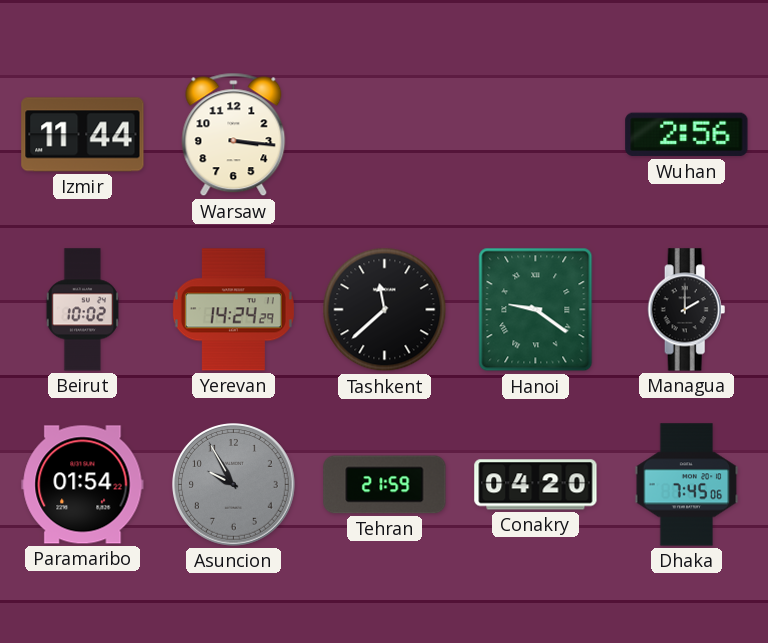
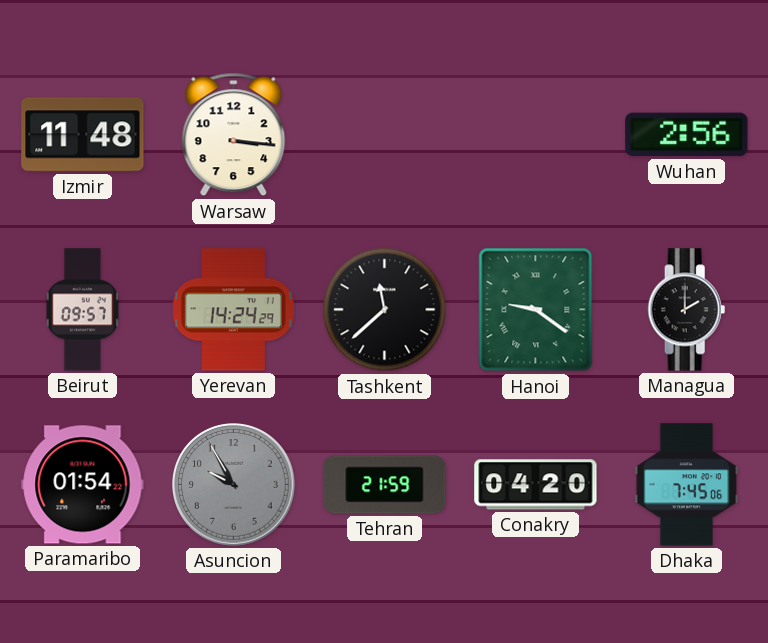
Izmir: 11:44 -> 11:48
Beirut: 10:02 -> 09:57
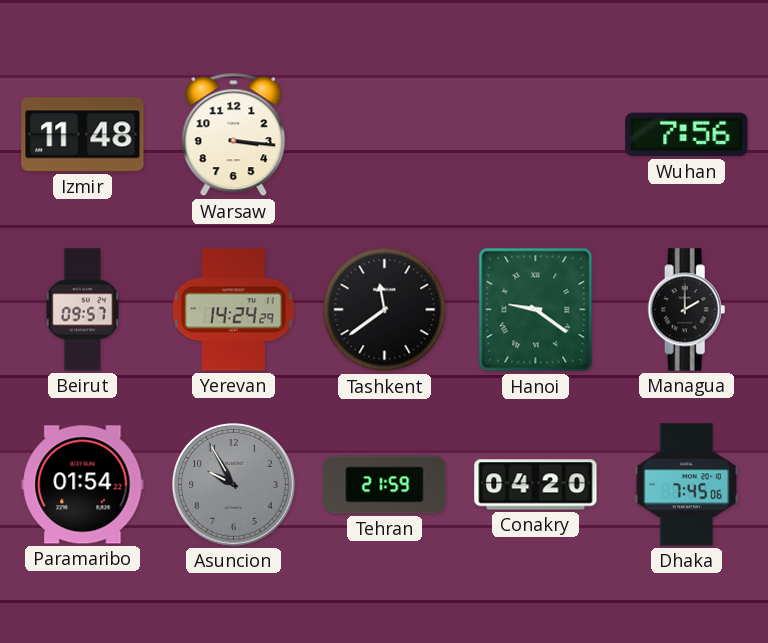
Wuhan: 2:56 -> 7:56
Tashkent: 11:38 -> 11:39
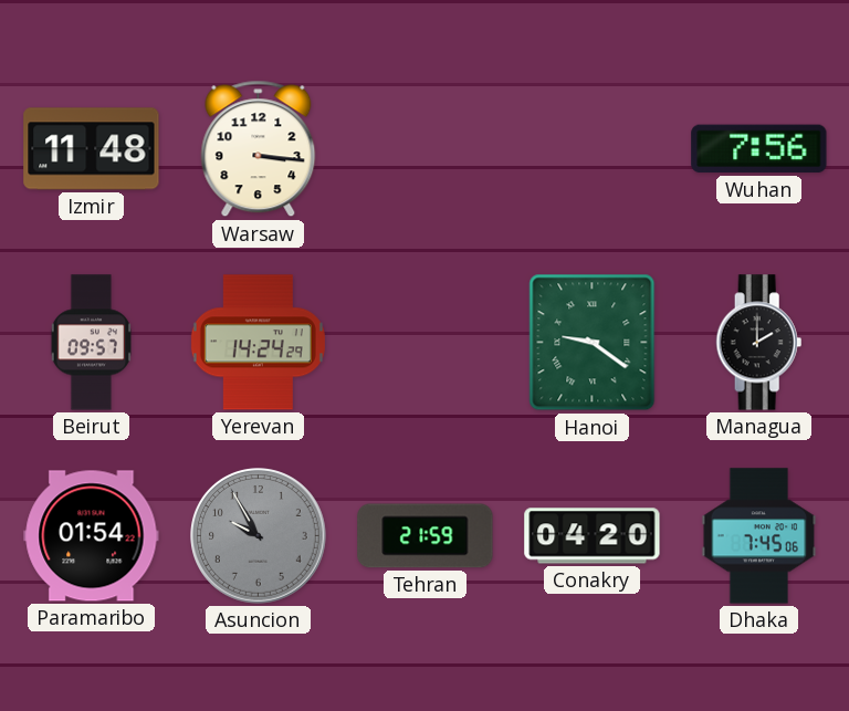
Tashkent: 11:39 -> none
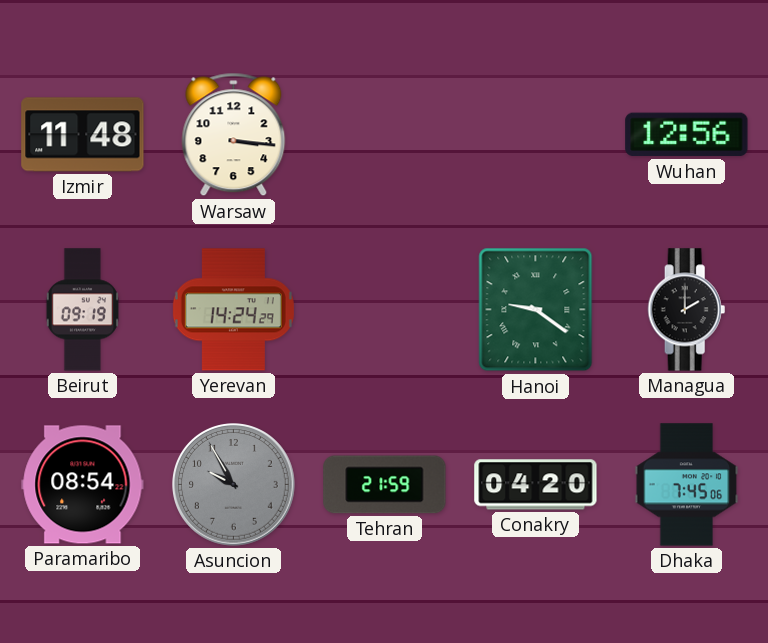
Wuhan: 7:56 -> 12:56
Beirut: 09:57 -> 09:19
Paramaribo: 01:54 -> 08:54
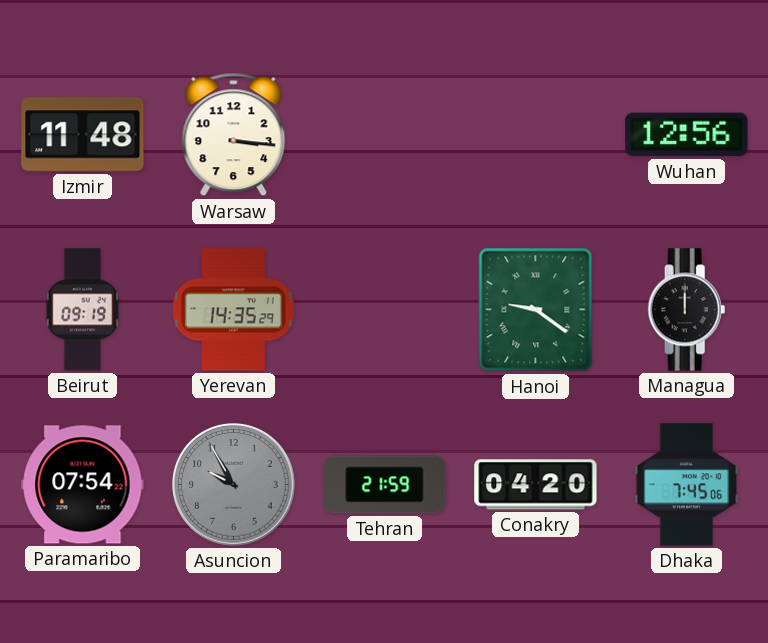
Yerevan: 14:24 -> 14:35
Managua: 2:00 -> 12:00
Paramaribo: 08:54 -> 07:54
